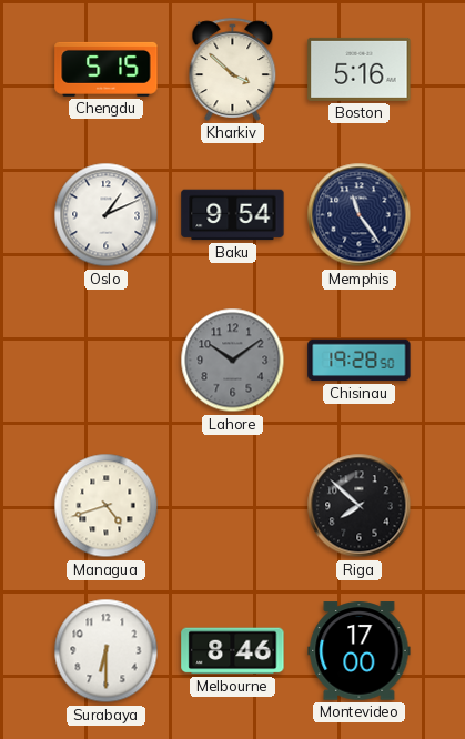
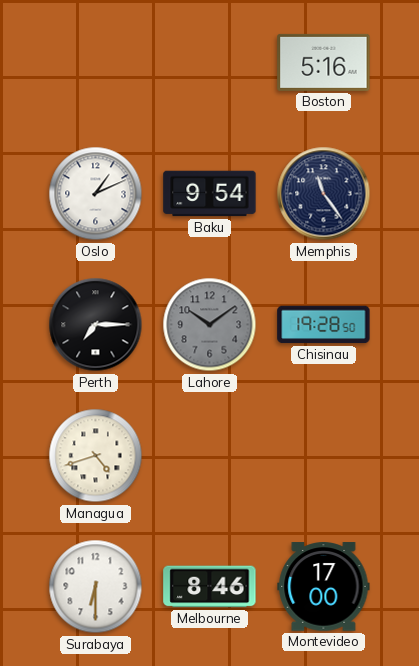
Chengdu: 5:15 -> none
Kharkiv: 3:52 -> none
Perth: none -> 7:15
Riga: 7:52 -> none
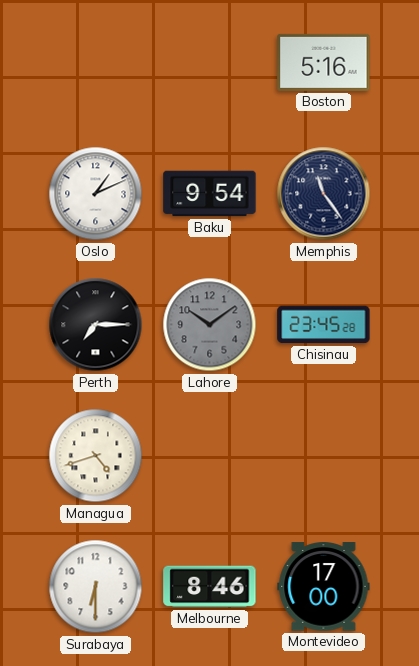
Chisinau: 19:28 -> 23:45
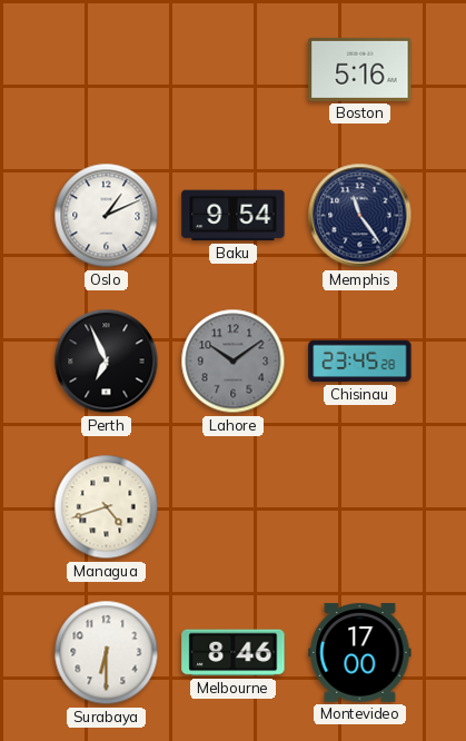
Perth: 7:15 -> 6:56
